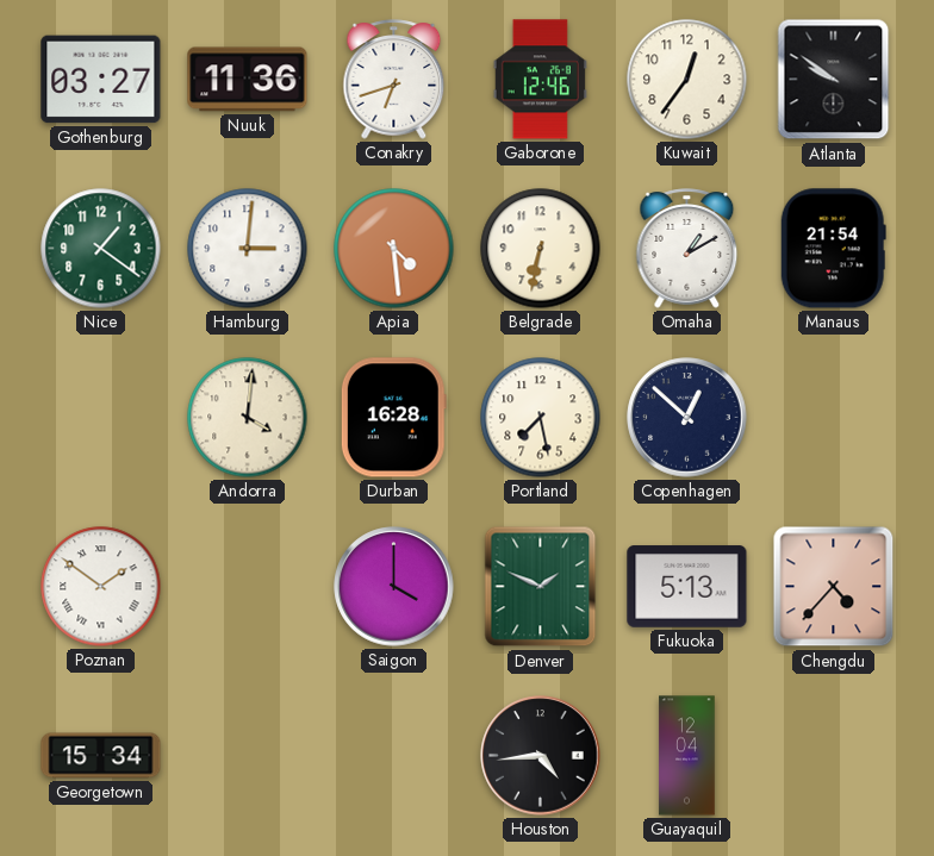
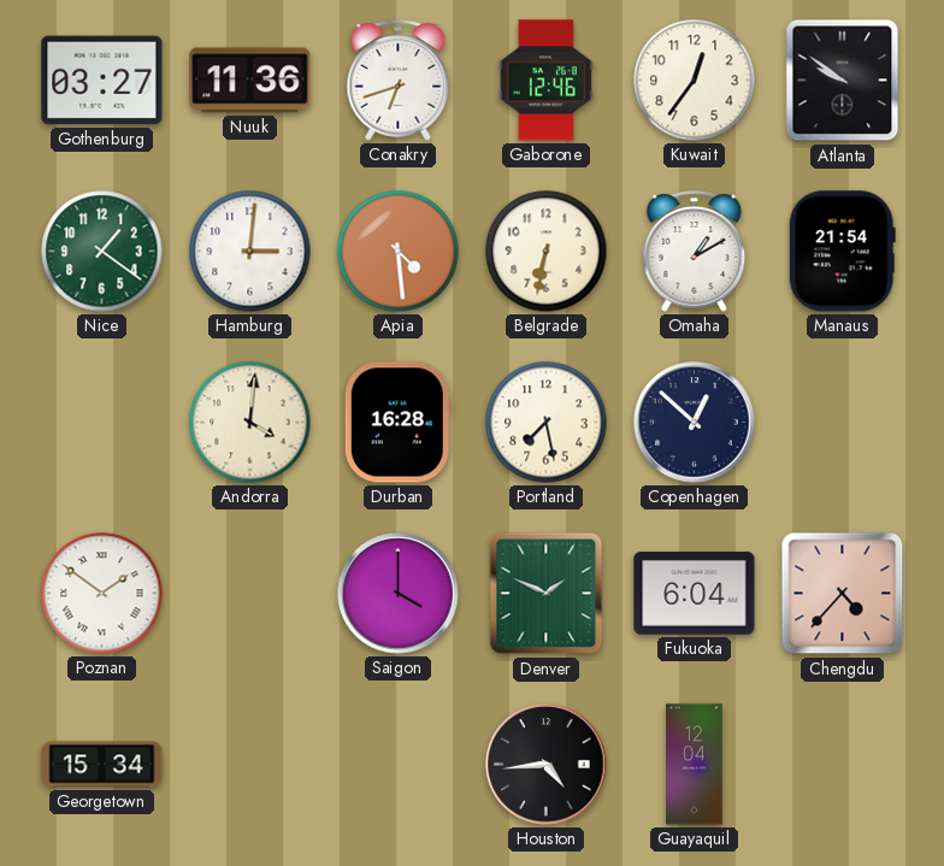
Fukuoka: 5:13 -> 6:04
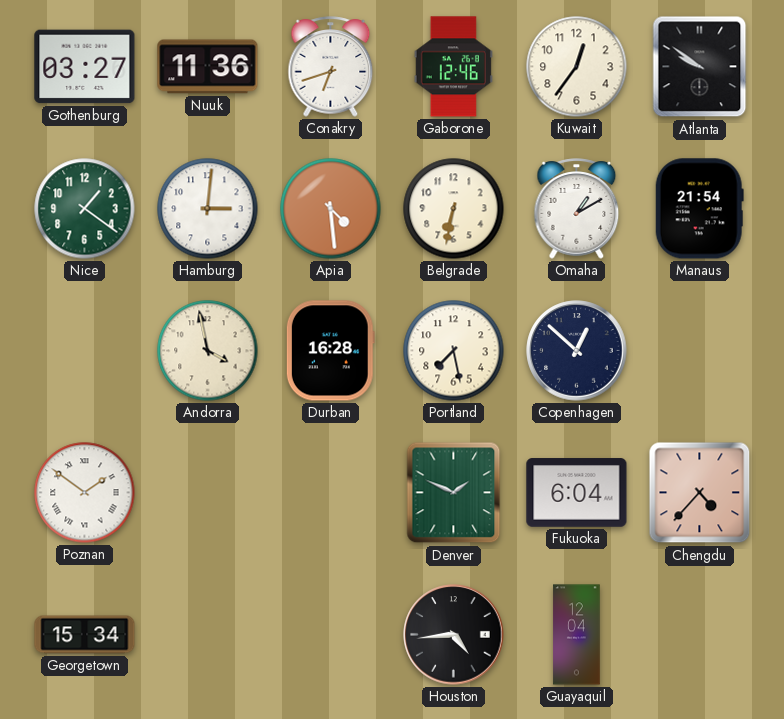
Andorra: 4:01 -> 3:58
Saigon: 4:00 -> none
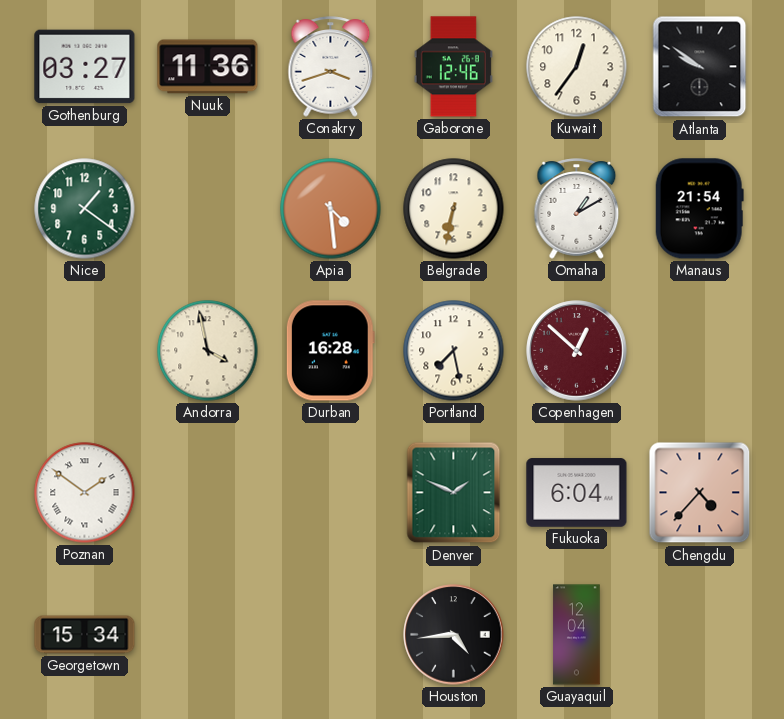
Conakry: 6:42 -> 3:42
Hamburg: 3:01 -> none
Copenhagen dial: navy -> burgundy
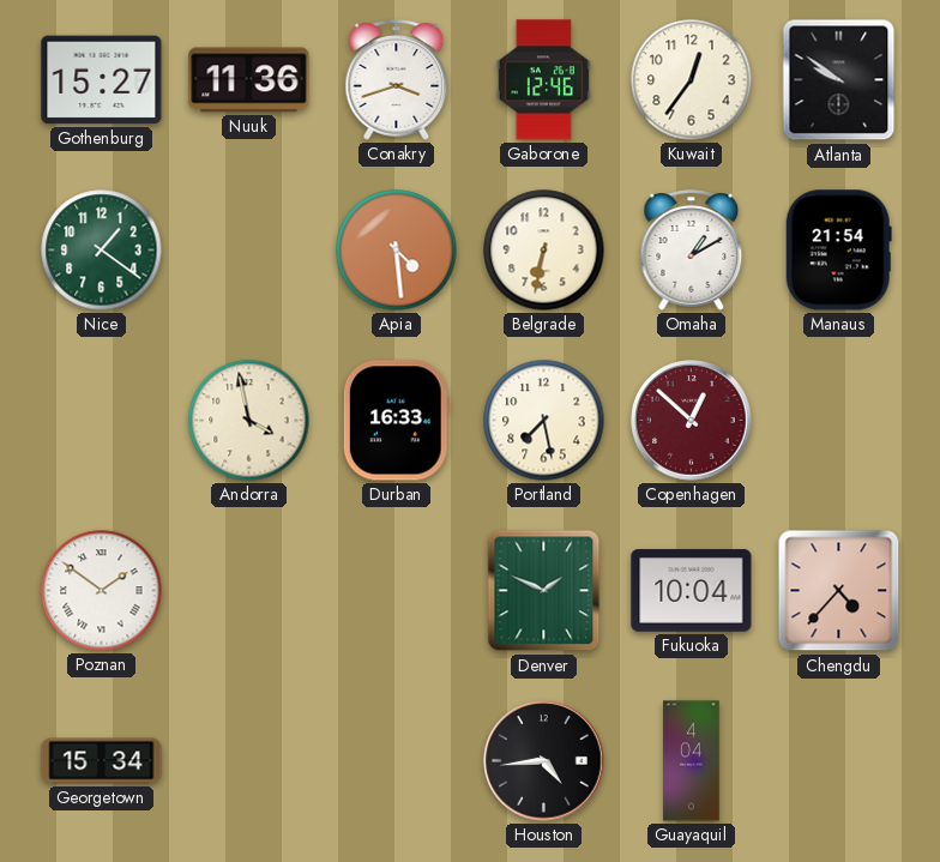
Gothenburg: 03:27 -> 15:27
Durban: 16:28 -> 16:33
Fukuoka: 6:04 -> 10:04
Guayaquil: 12:04 -> 4:04
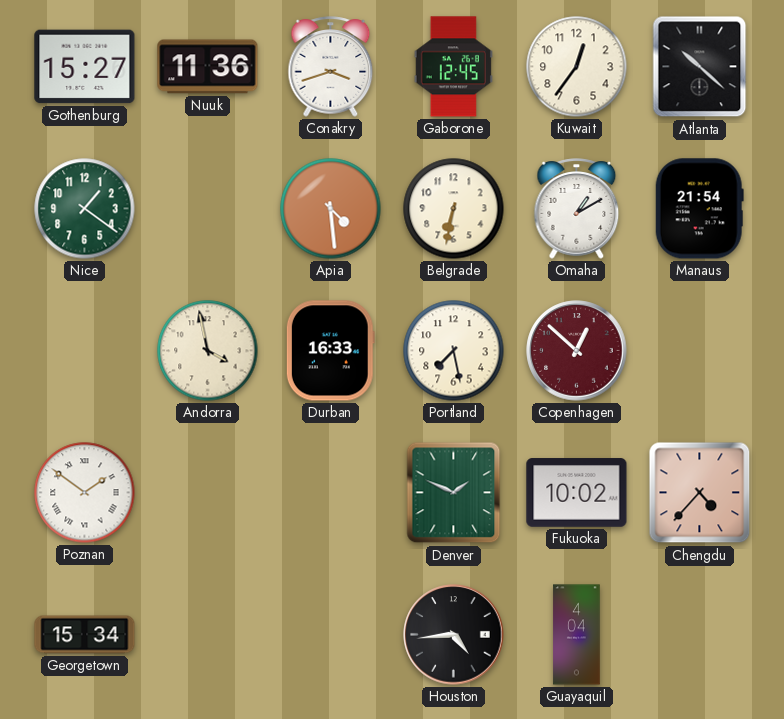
Gaborone: 12:46 -> 12:45
Atlanta: 9:51 -> 10:22
Fukuoka: 10:04 -> 10:02
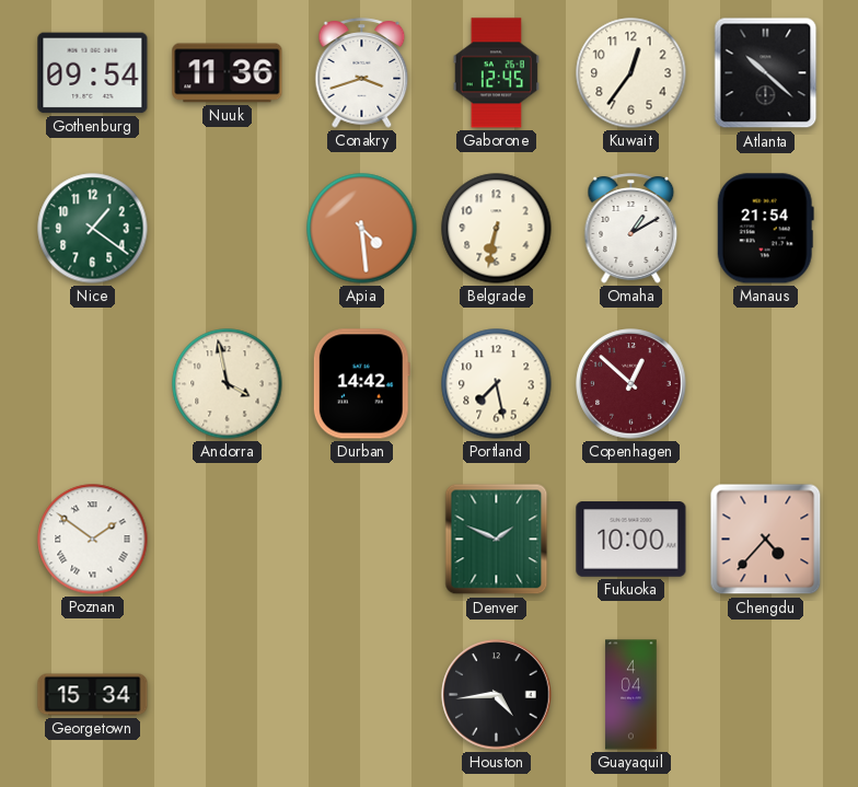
Gothenburg: 15:27 -> 09:54
Durban: 16:33 -> 14:42
Fukuoka: 10:02 -> 10:00
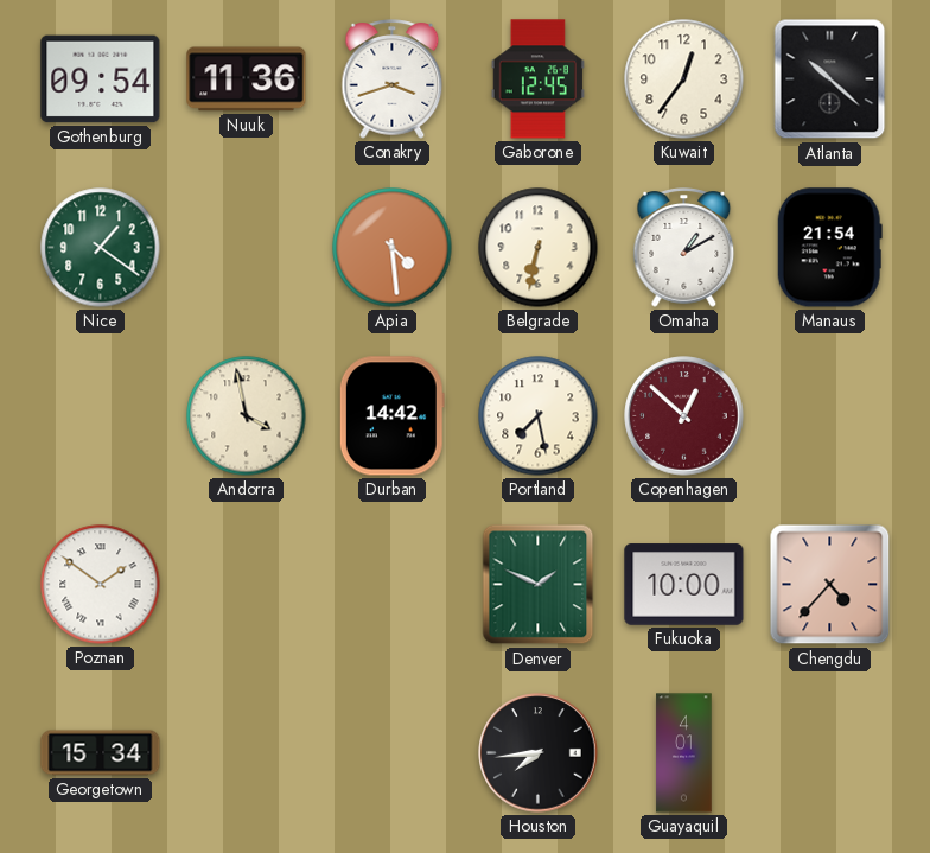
Houston: 4:44 -> 7:44
Guayaquil: 4:04 -> 4:01
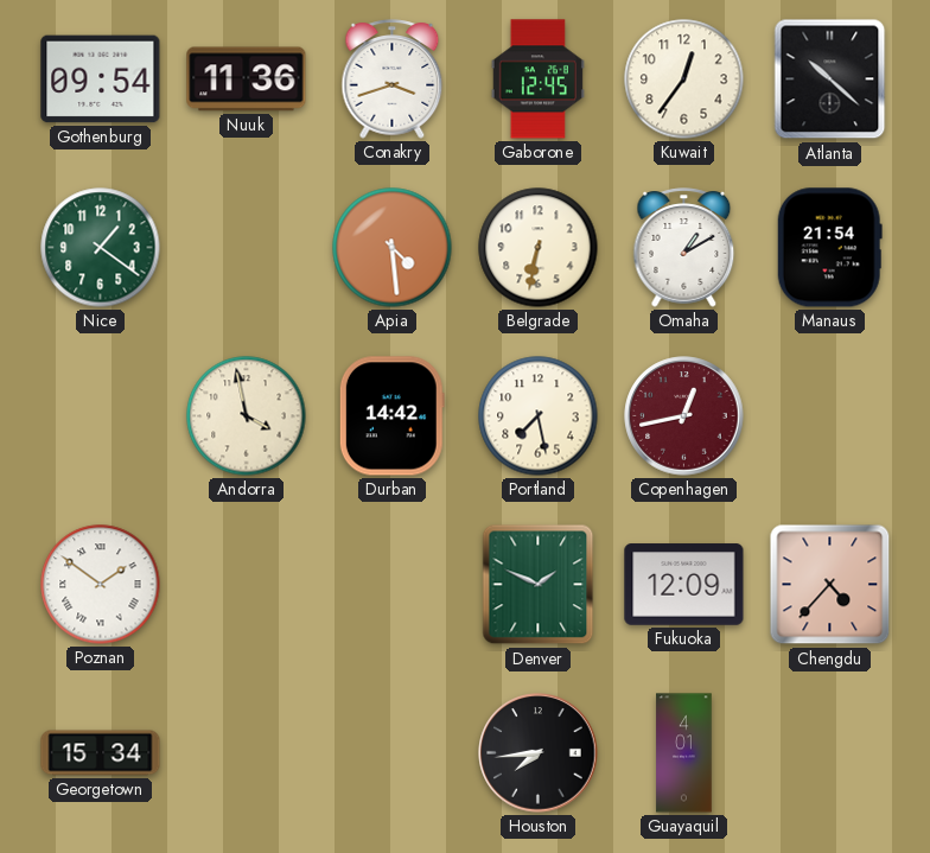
Copenhagen: 12:52 -> 12:43
Fukuoka: 10:00 -> 12:09
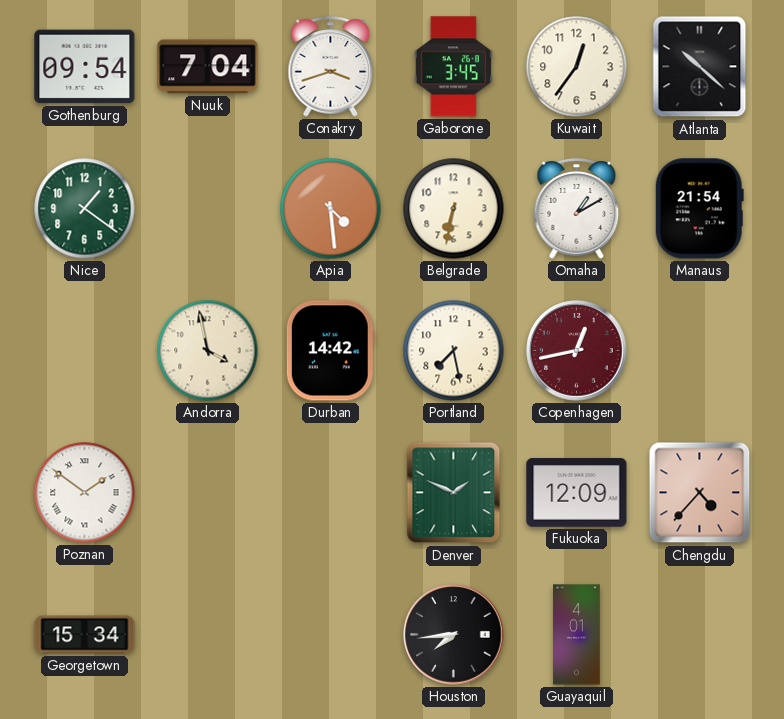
Nuuk: 11:36 -> 7:04
Gaborone: 12:45 -> 3:45
